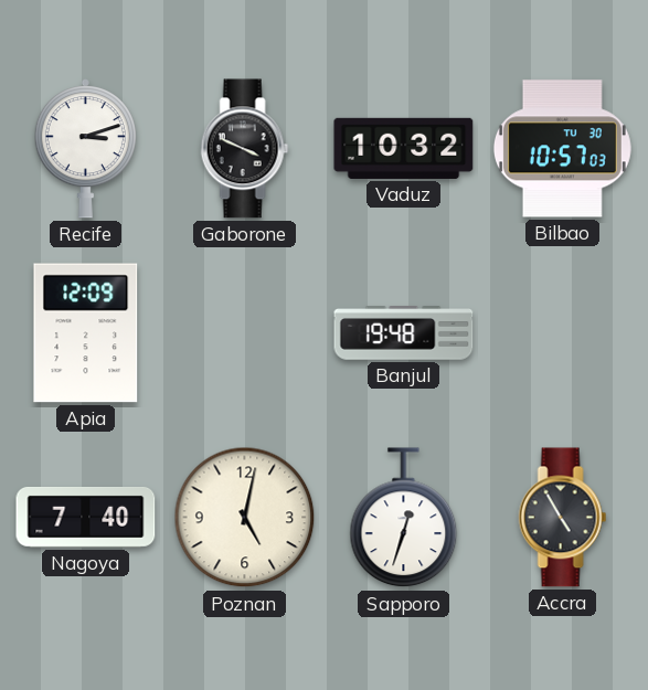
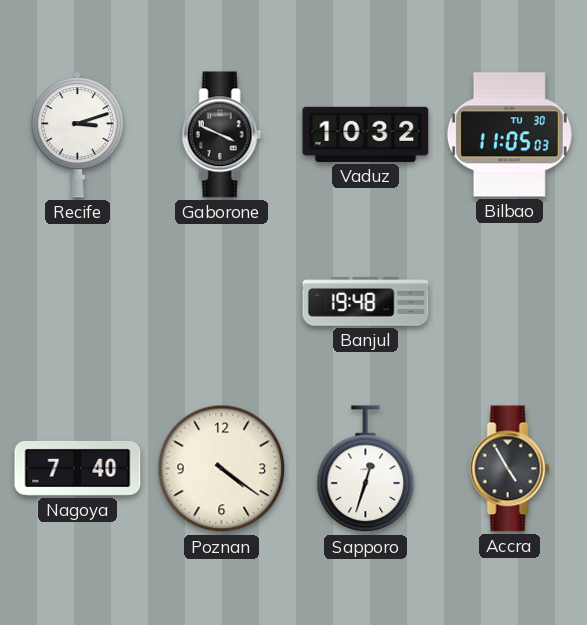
Bilbao: 10:57 -> 11:05
Apia: 12:09 -> none
Poznan: 5:02 -> 4:21
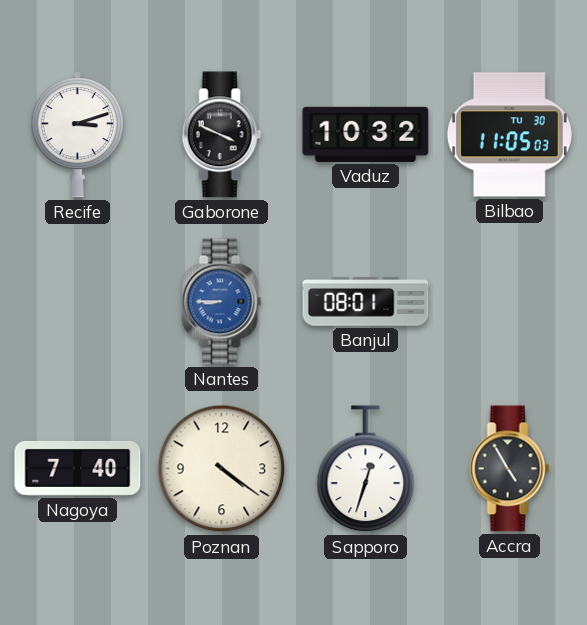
Nantes: none -> 8:45
Banjul: 19:48 -> 08:01
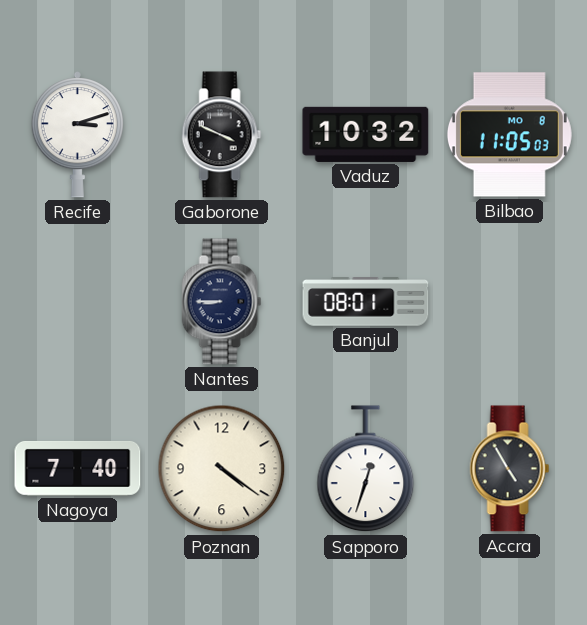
Bilbao date: TU 30 -> MO 8
Nantes dial: blue -> navy
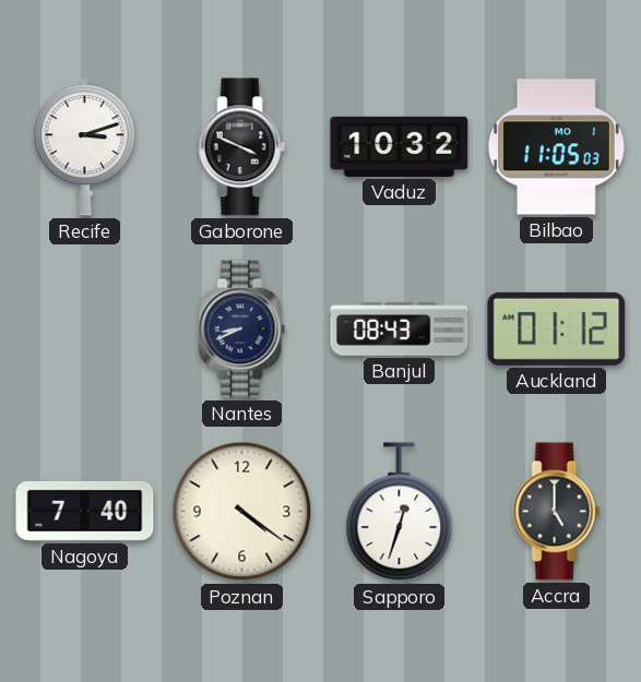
Bilbao date: MO 8 -> MO 1
Nantes: 8:45 -> 8:41
Banjul: 08:01 -> 08:43
Auckland: none -> 01:12
Accra: 4:55 -> 5:00
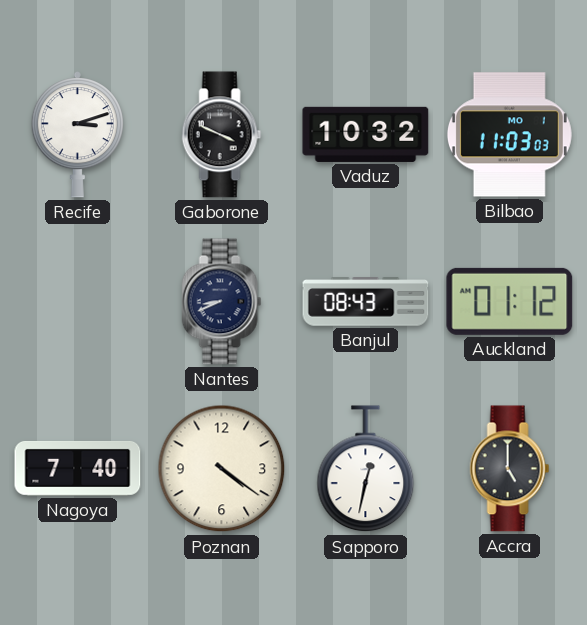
Bilbao: 11:05 -> 11:03
Sapporo: 12:33 -> 12:32
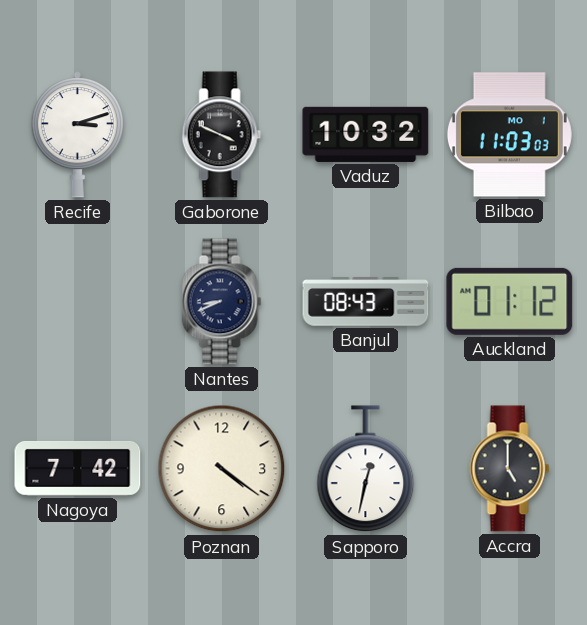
Nagoya: 7:40 -> 7:42
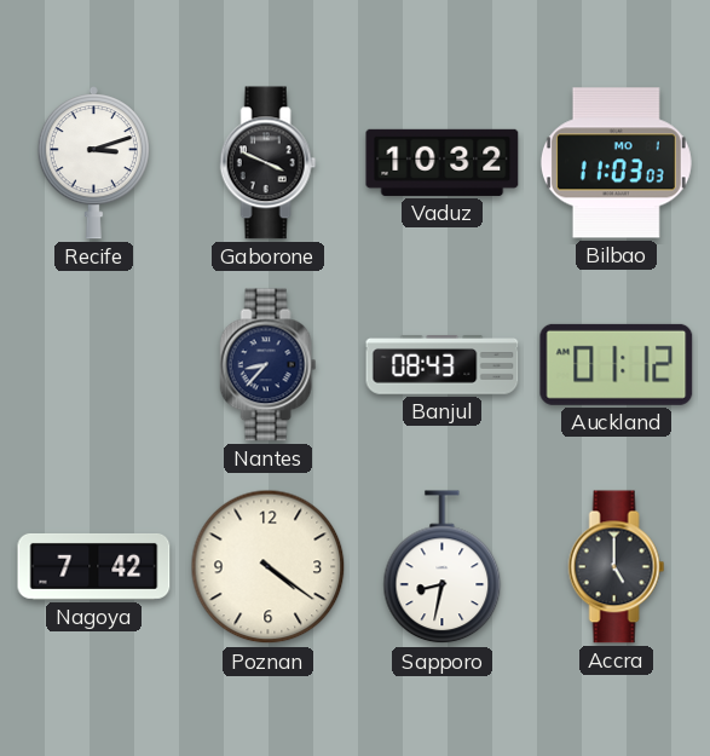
Nantes: 8:41 -> 8:37
Sapporo: 12:32 -> 8:32
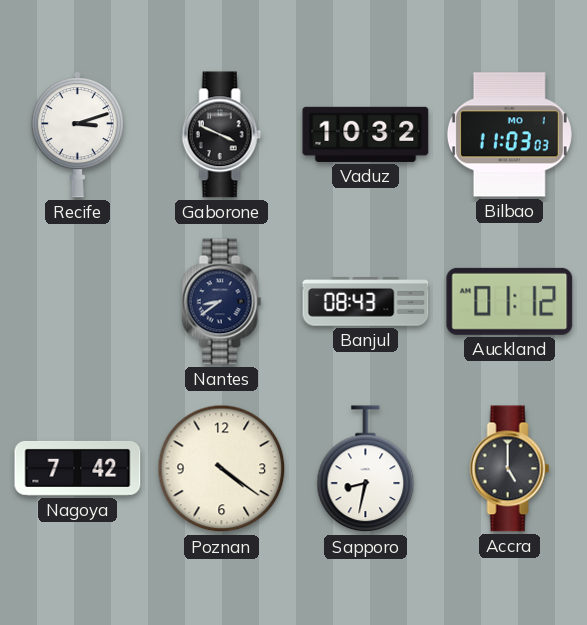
Nantes: 8:37 -> 8:39
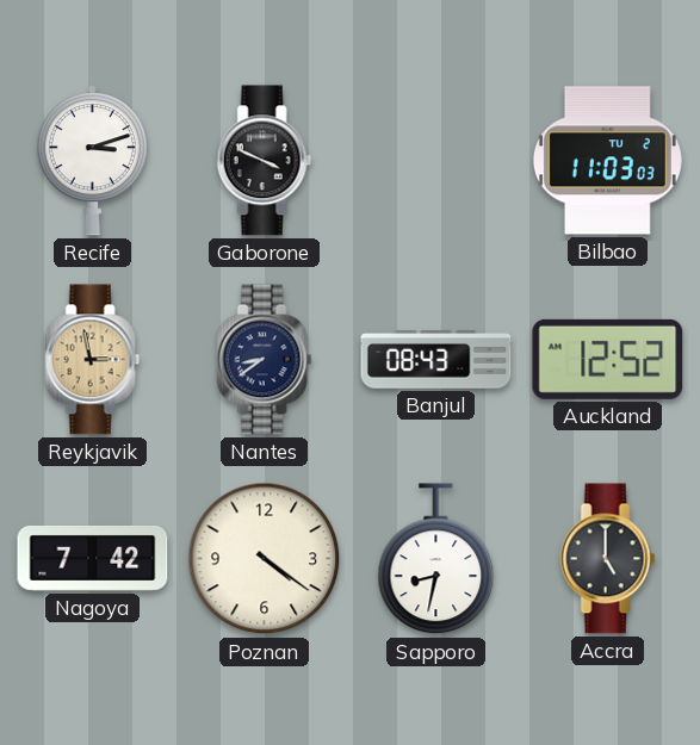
Vaduz: 10:32 -> none
Bilbao date: MO 1 -> TU 2
Reykjavik: none -> 2:58
Auckland: 01:12 -> 12:52
